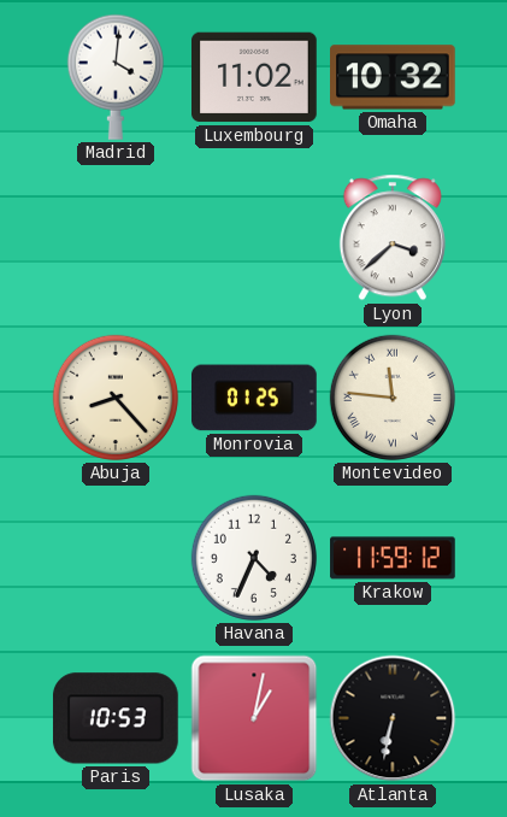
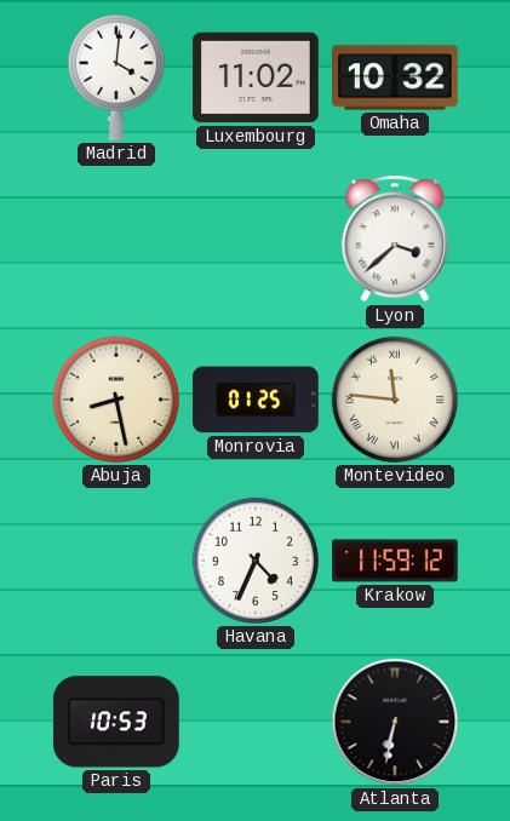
Abuja: 8:23 -> 8:28
Lusaka: 1:02 -> none
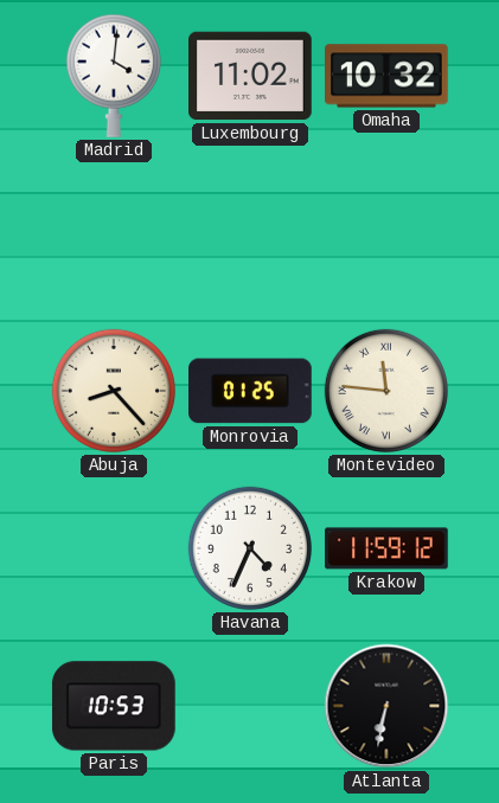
Lyon: 3:38 -> none
Abuja: 8:28 -> 8:23
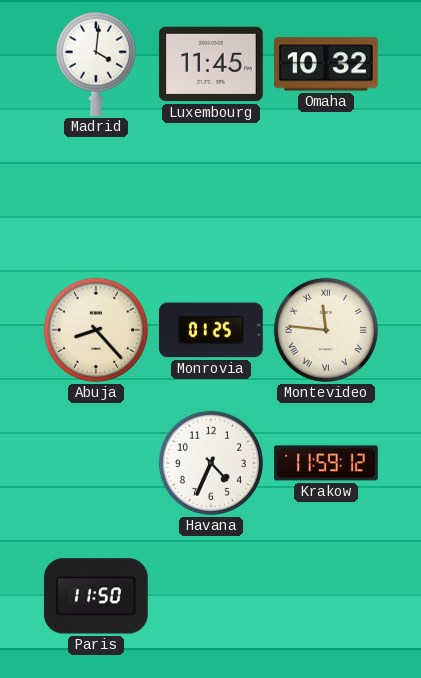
Luxembourg: 11:02 -> 11:45
Paris: 10:53 -> 11:50
Atlanta: 6:32 -> none
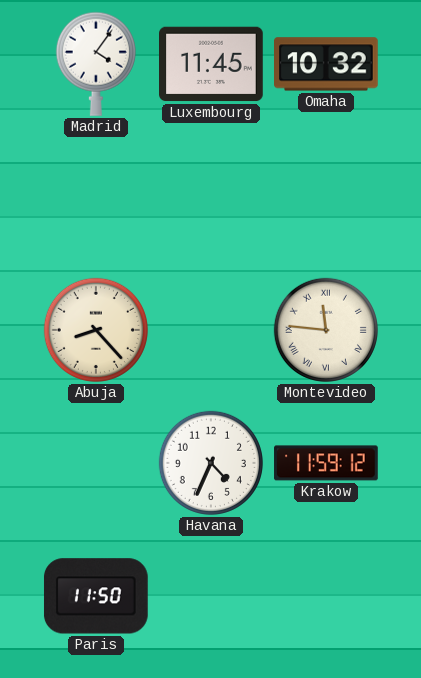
Madrid: 4:01 -> 4:06
Monrovia: 01:25 -> none
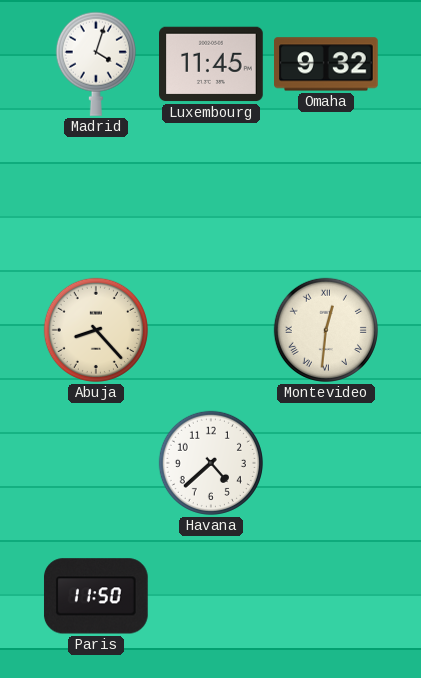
Madrid: 4:06 -> 4:03
Omaha: 10:32 -> 9:32
Montevideo: 11:46 -> 12:31
Havana: 4:34 -> 4:38
Krakow: 11:59 -> none
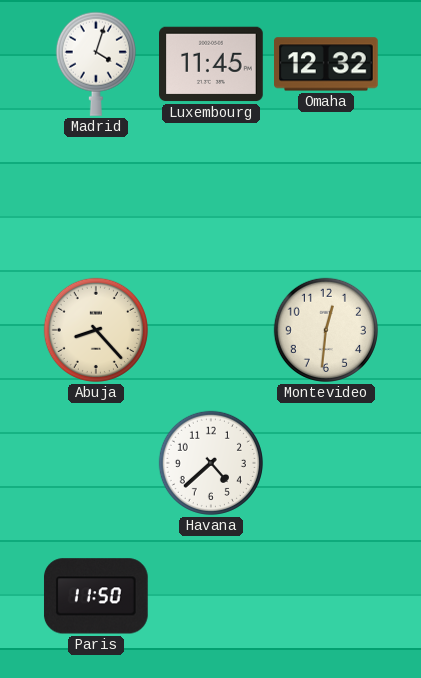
Omaha: 9:32 -> 12:32
Montevideo numerals: Roman -> Arabic
